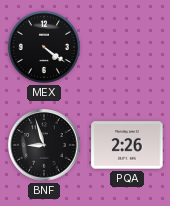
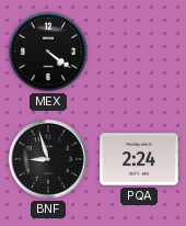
PQA: 2:26 -> 2:24
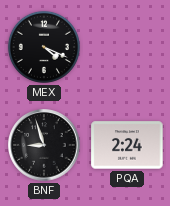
MEX: 4:21 -> 4:19
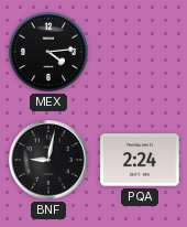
MEX: 4:19 -> 4:14
BNF: 8:57 -> 9:02
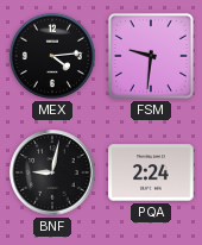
FSM: none -> 9:31
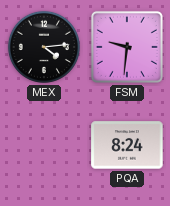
BNF: 9:02 -> none
PQA: 2:24 -> 8:24
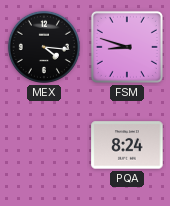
MEX: 4:14 -> 4:16
FSM: 9:31 -> 8:48
